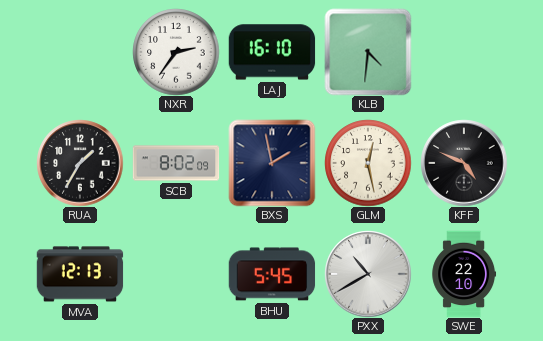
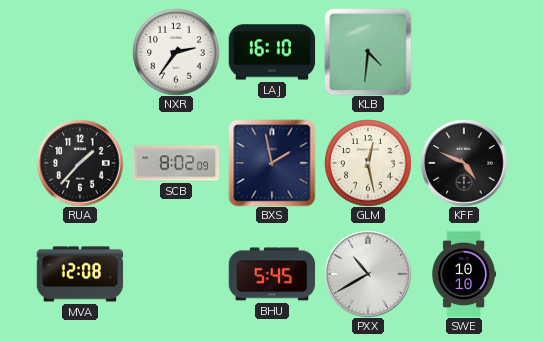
RUA: 1:35 -> 1:37
MVA: 12:13 -> 12:08
SWE: 22:10 -> 10:10
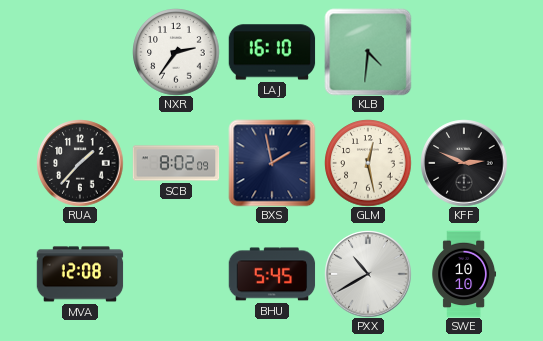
KFF: 4:49 -> 2:49
